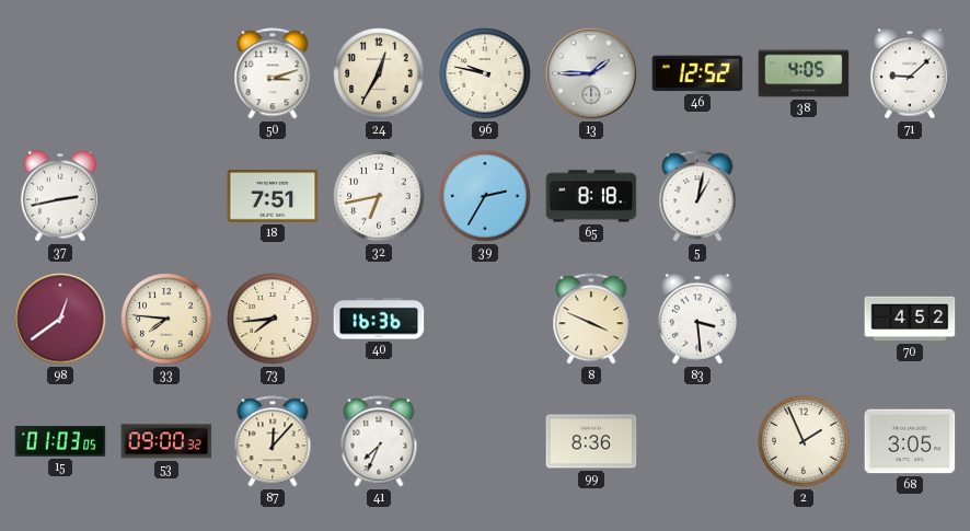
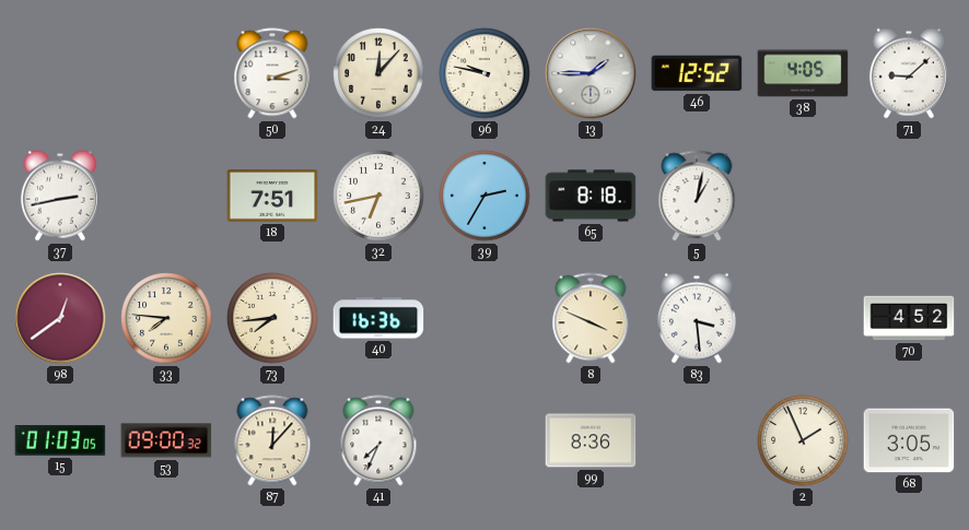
24: 12:35 -> 12:07
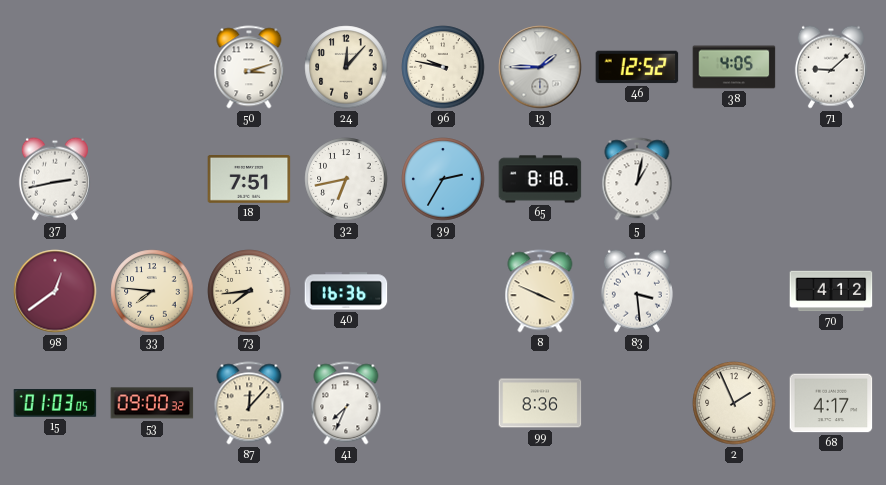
70: 4:52 -> 4:12
68: 3:05 -> 4:17
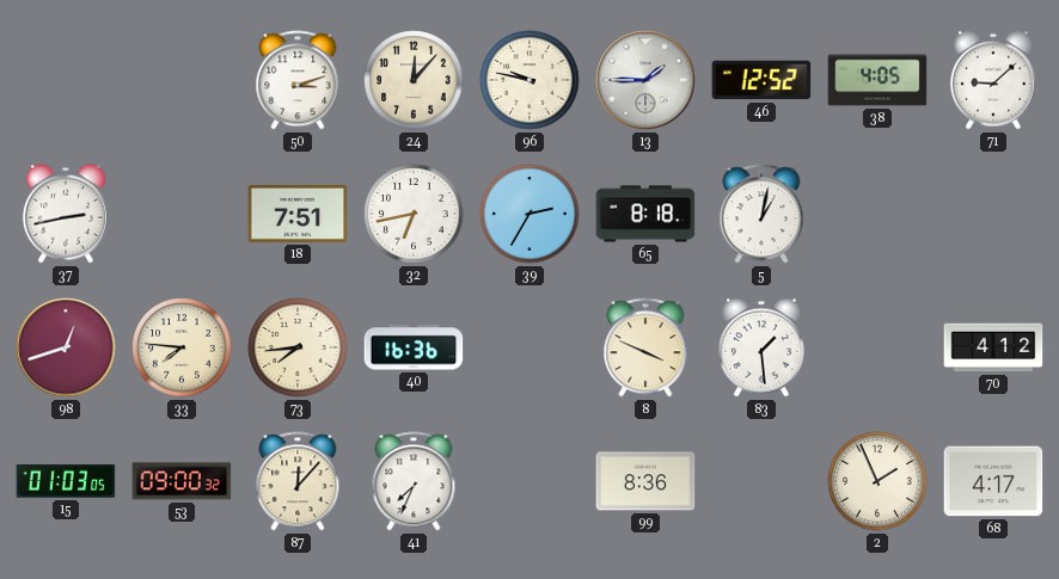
98: 12:39 -> 12:42
83: 3:29 -> 1:29
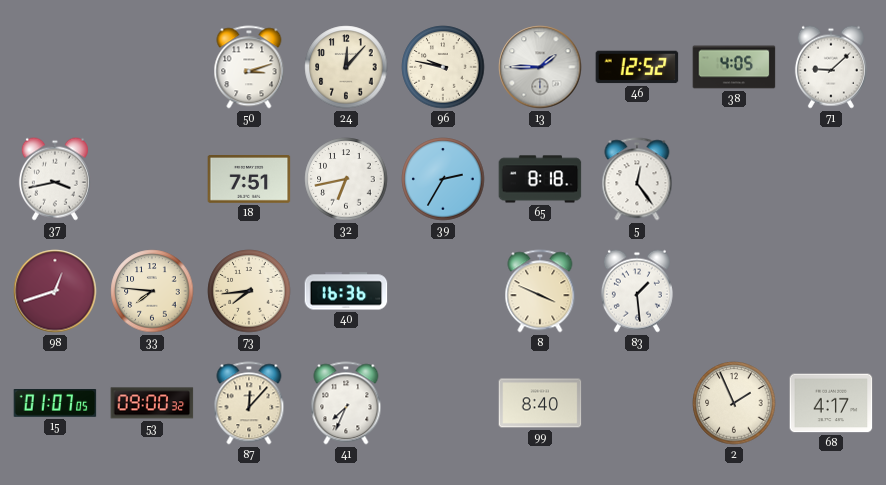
37: 2:43 -> 3:43
5: 1:02 -> 12:24
70: 4:12 -> none
15: 01:03 -> 01:07
99: 8:36 -> 8:40
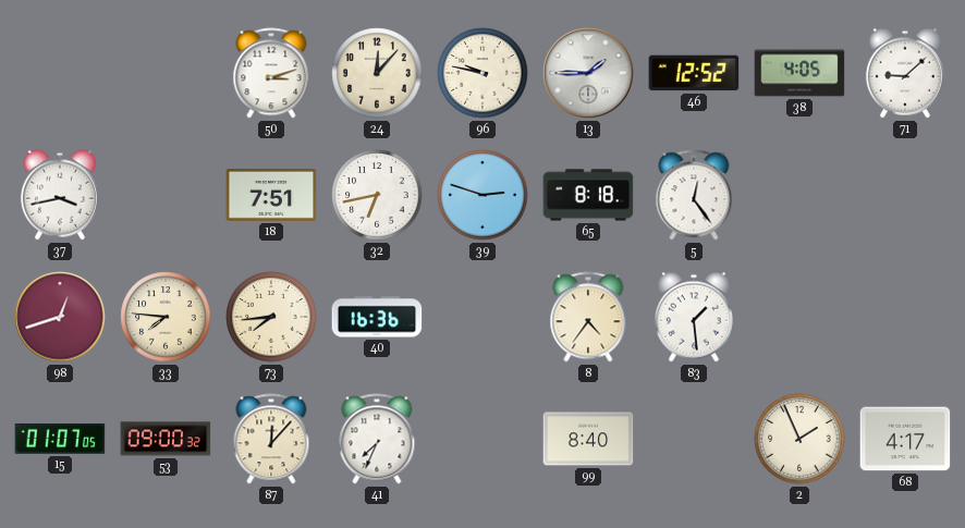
39: 2:35 -> 2:48
8: 3:49 -> 4:36
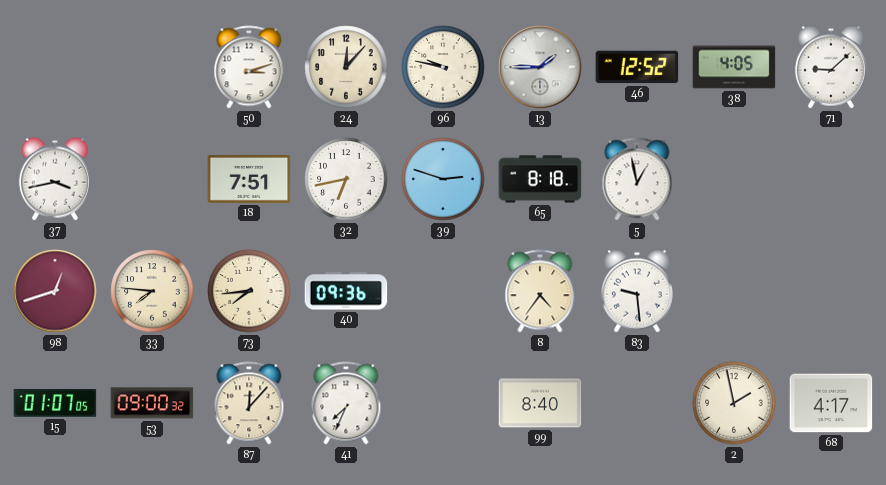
5: 12:24 -> 12:58
40: 16:36 -> 09:36
83: 1:29 -> 9:29
2: 1:56 -> 1:58
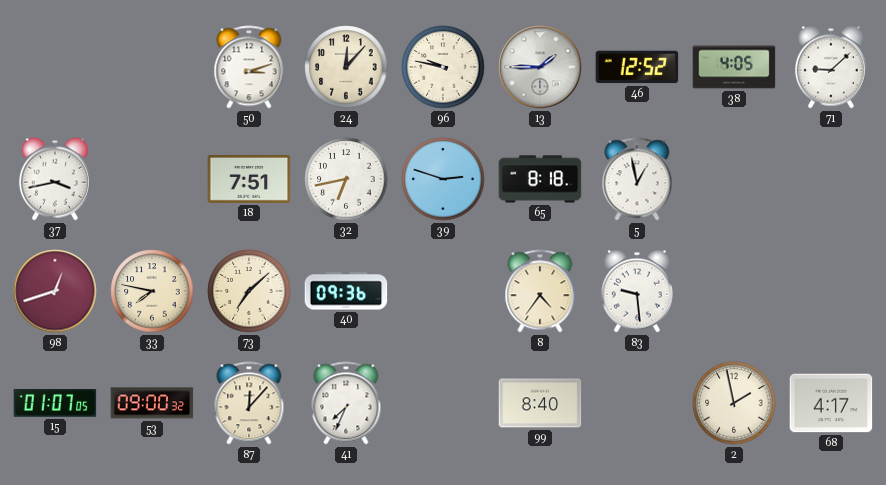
33: 7:46 -> 7:47
73: 7:44 -> 7:08
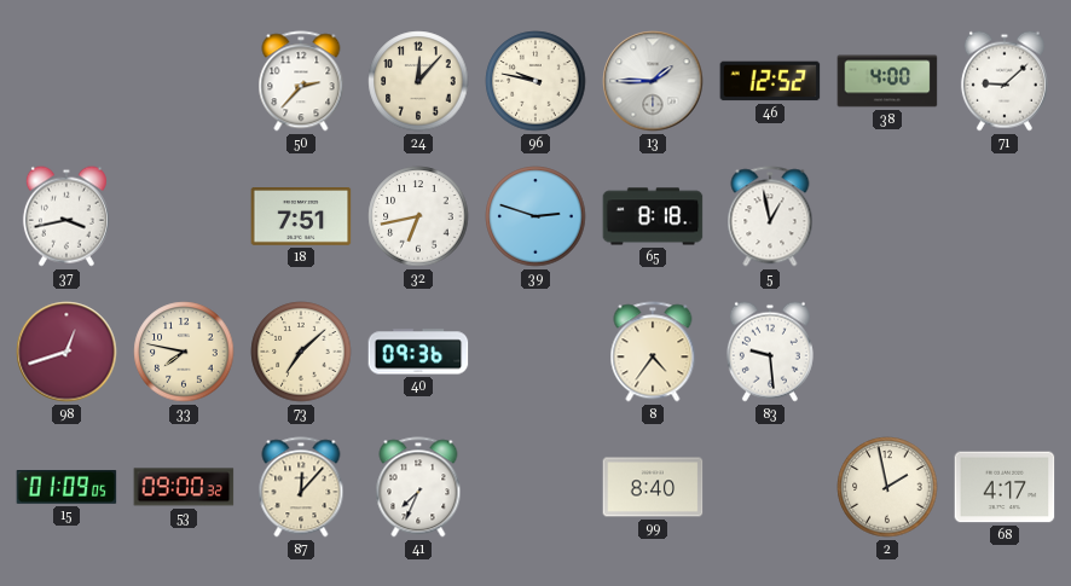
50: 3:12 -> 2:37
38: 4:05 -> 4:00
15: 01:07 -> 01:09
